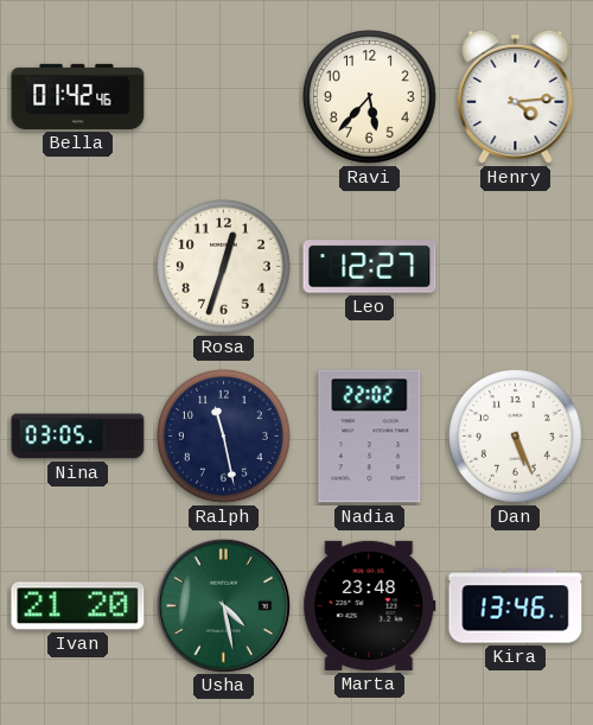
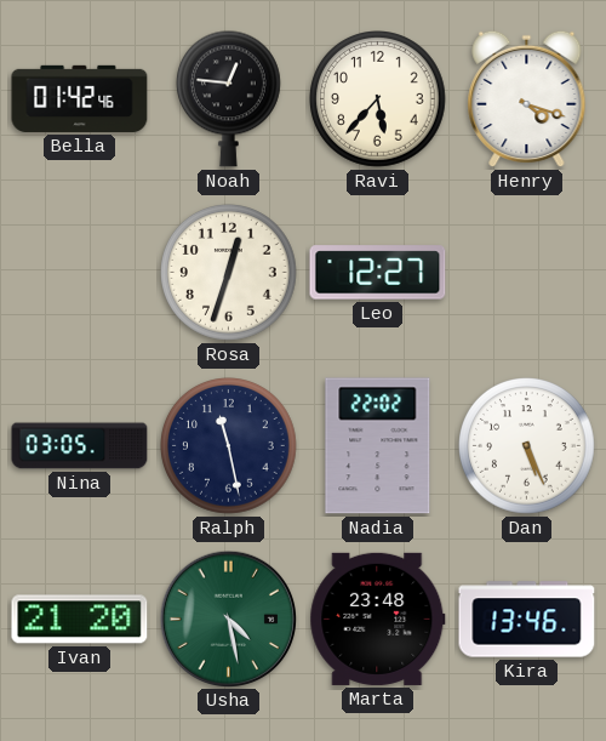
Noah: none -> 12:46
Henry: 4:14 -> 4:18
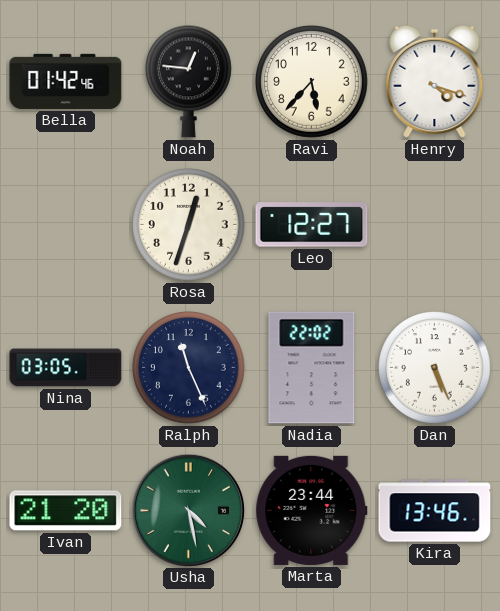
Ralph: 11:28 -> 11:26
Marta: 23:48 -> 23:44
